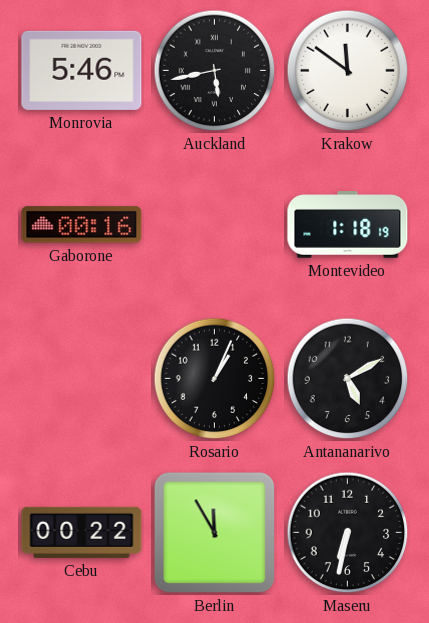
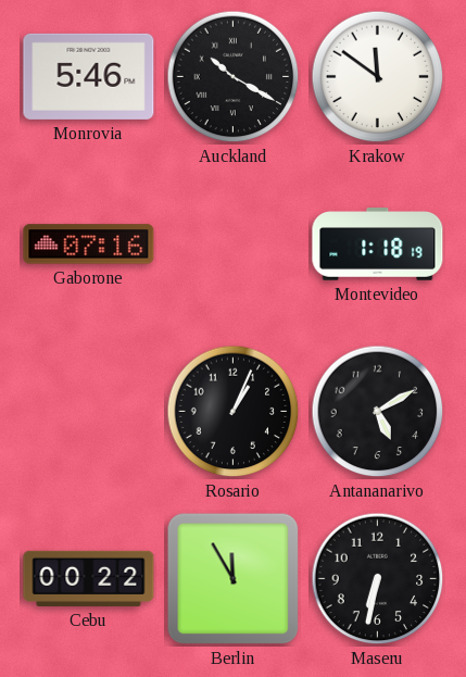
Auckland: 5:43 -> 10:20
Gaborone: 00:16 -> 07:16
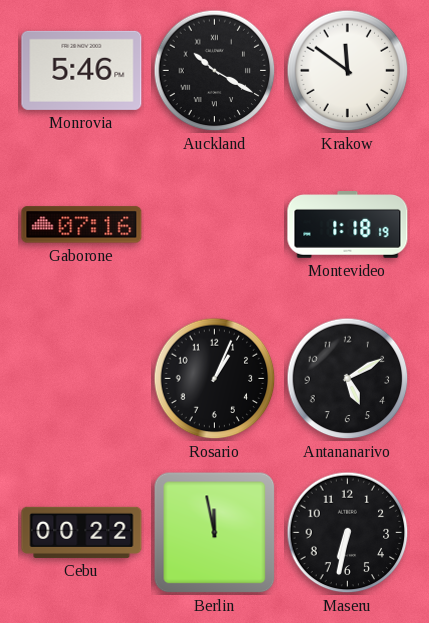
Berlin: 11:55 -> 11:58
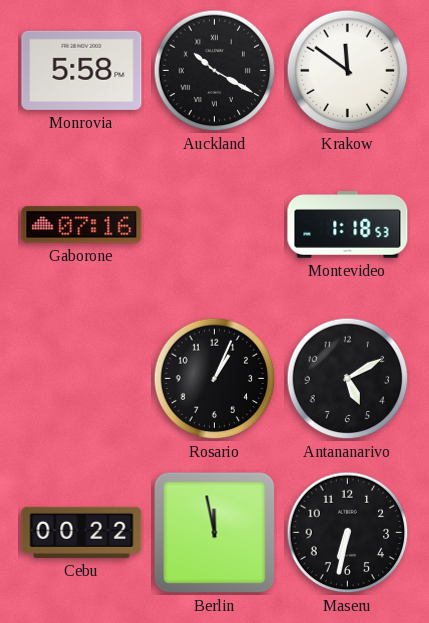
Monrovia: 5:46 -> 5:58
Montevideo: 1:18:19 -> 1:18:53
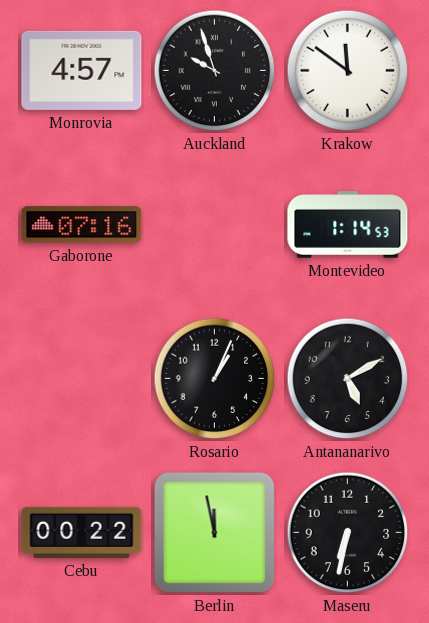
Monrovia: 5:58 -> 4:57
Auckland: 10:20 -> 9:57
Montevideo: 1:18 -> 1:14
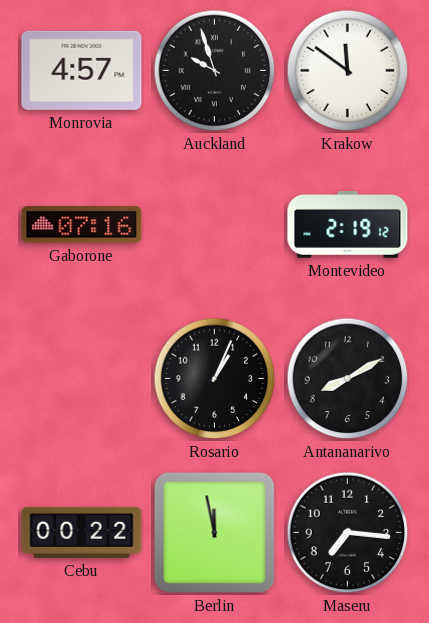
Montevideo: 1:14 -> 2:19
Antananarivo: 5:10 -> 8:10
Maseru: 6:32 -> 7:16
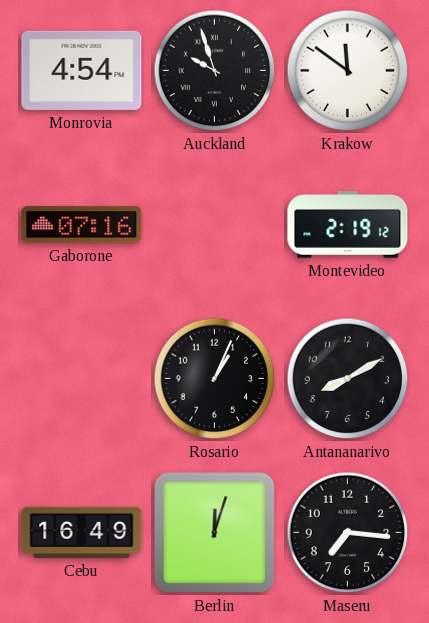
Monrovia: 4:57 -> 4:54
Cebu: 00:22 -> 16:49
Berlin: 11:58 -> 12:03
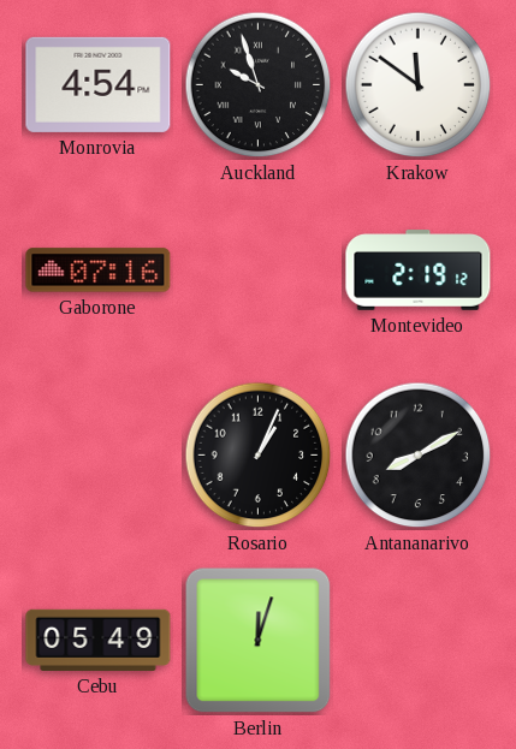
Cebu: 16:49 -> 05:49
Maseru: 7:16 -> none
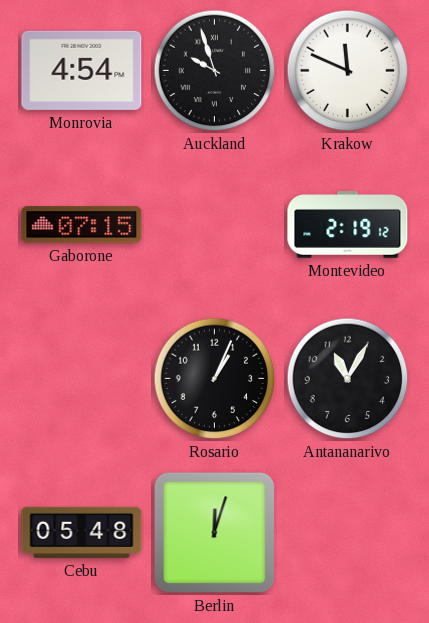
Krakow: 11:51 -> 11:49
Gaborone: 07:16 -> 07:15
Antananarivo: 8:10 -> 11:05
Cebu: 05:49 -> 05:48
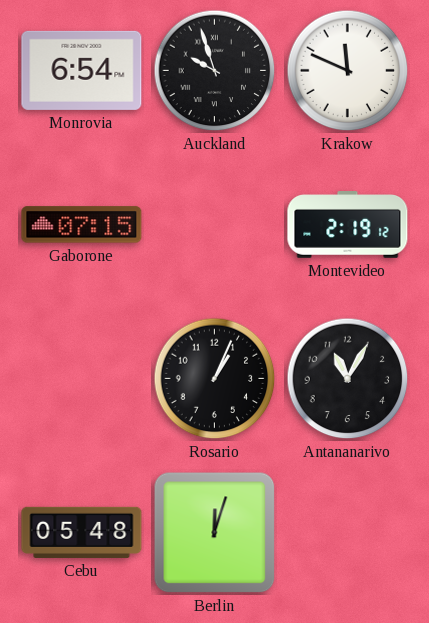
Monrovia: 4:54 -> 6:54
